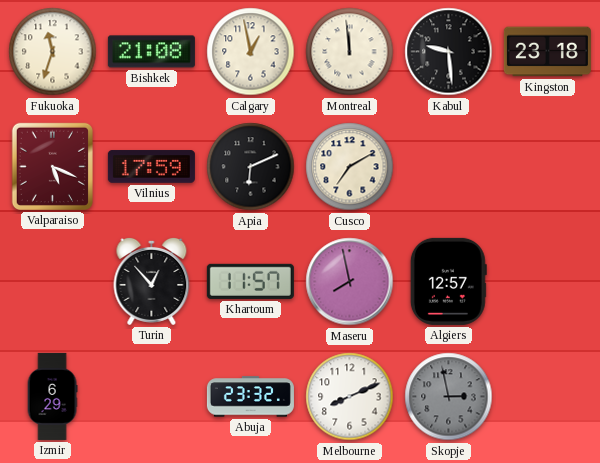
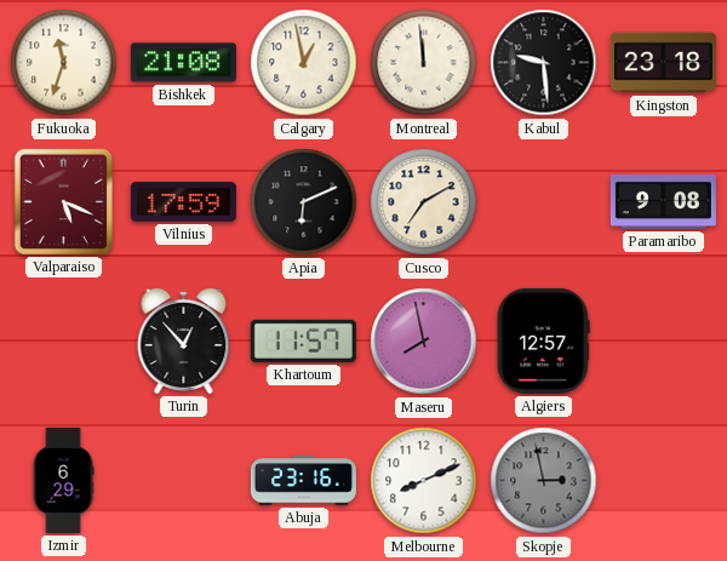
Paramaribo: none -> 9:08
Abuja: 23:32 -> 23:16
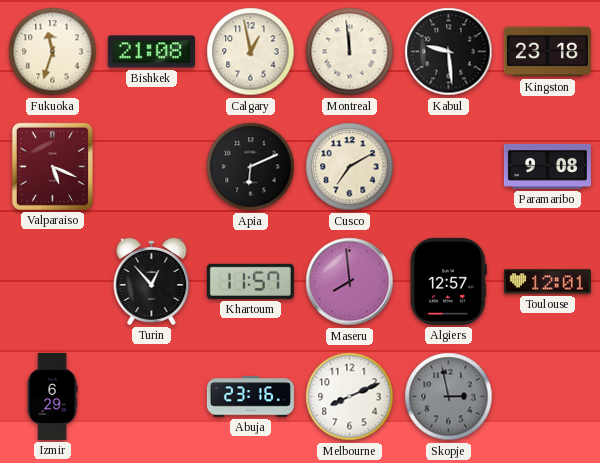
Vilnius: 17:59 -> none
Maseru: 7:58 -> 7:59
Toulouse: none -> 12:01
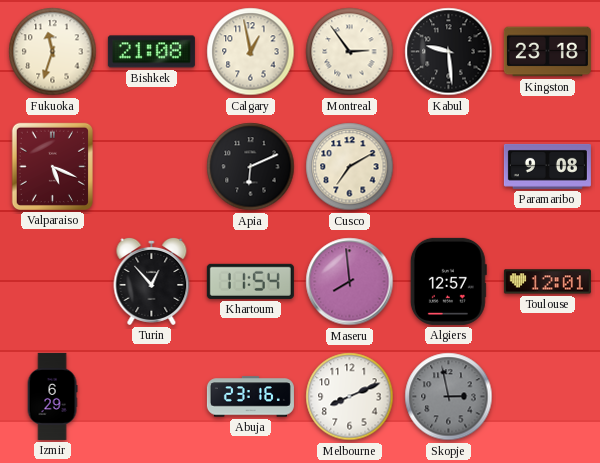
Montreal: 11:59 -> 2:54
Khartoum: 11:57 -> 11:54
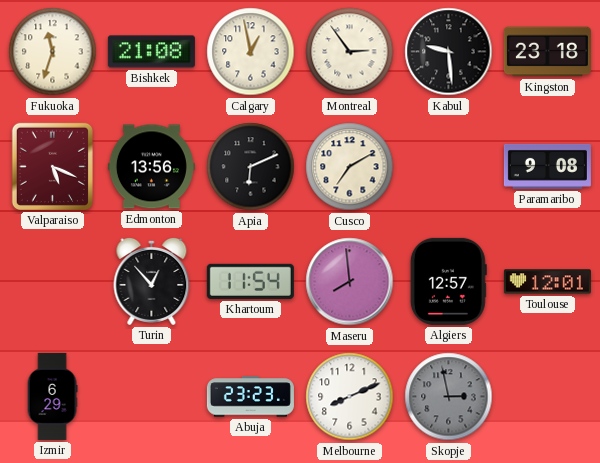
Edmonton: none -> 13:56
Abuja: 23:16 -> 23:23
